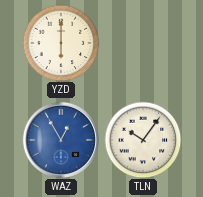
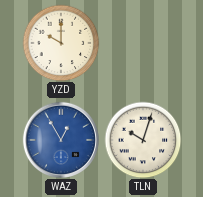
YZD: 6:00 -> 10:00
TLN: 10:06 -> 10:03
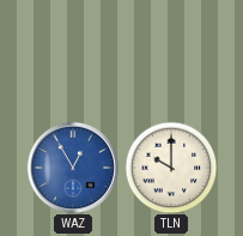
YZD: 10:00 -> none
TLN: 10:03 -> 10:00
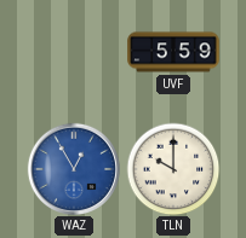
UVF: none -> 5:59
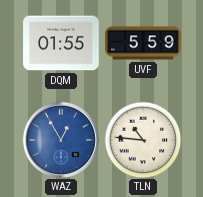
DQM: none -> 01:55
TLN: 10:00 -> 10:46
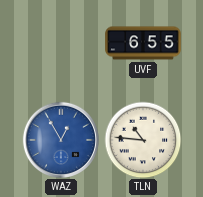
DQM: 01:55 -> none
UVF: 5:59 -> 6:55
